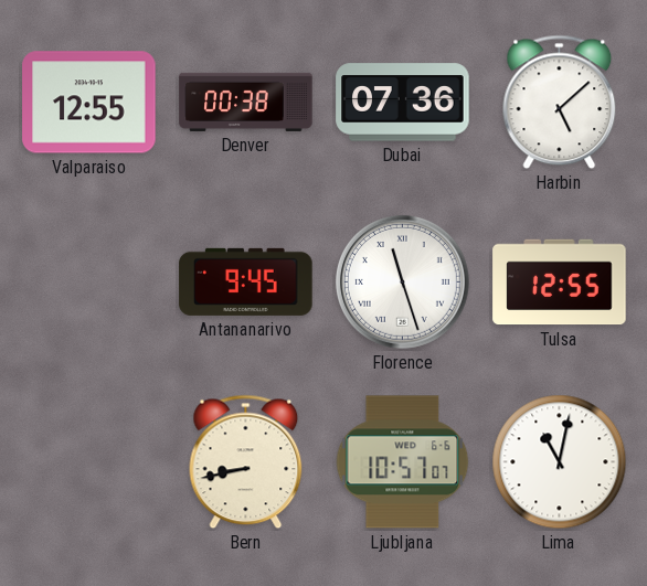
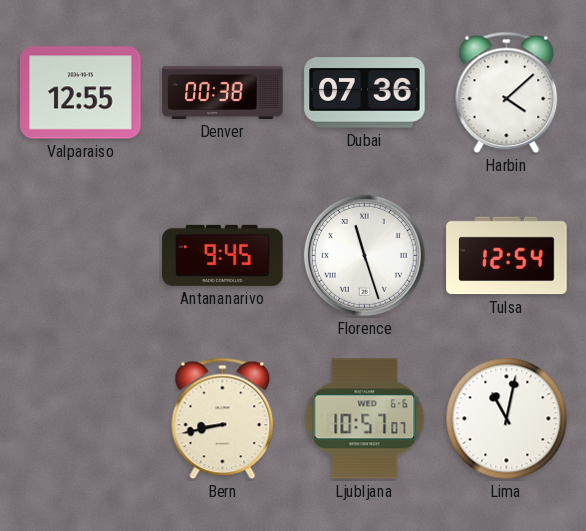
Harbin: 5:08 -> 4:08
Tulsa: 12:55 -> 12:54
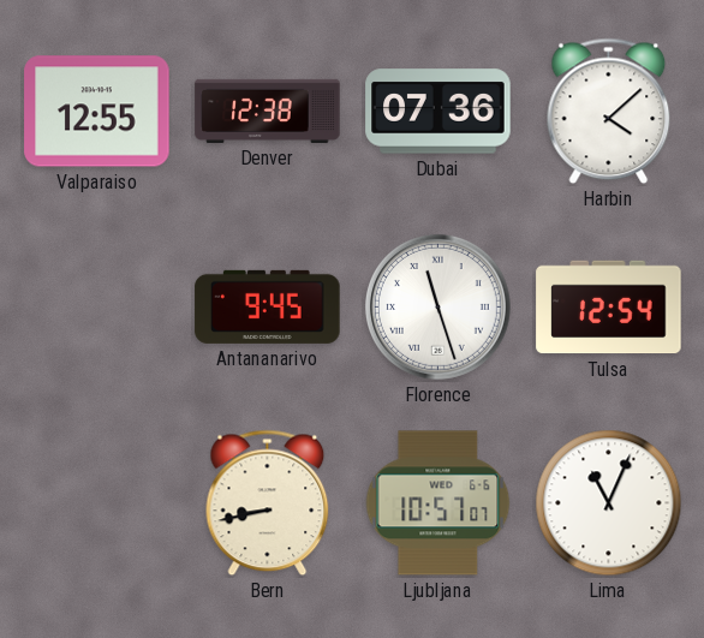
Denver: 00:38 -> 12:38
Lima: 11:02 -> 11:04
